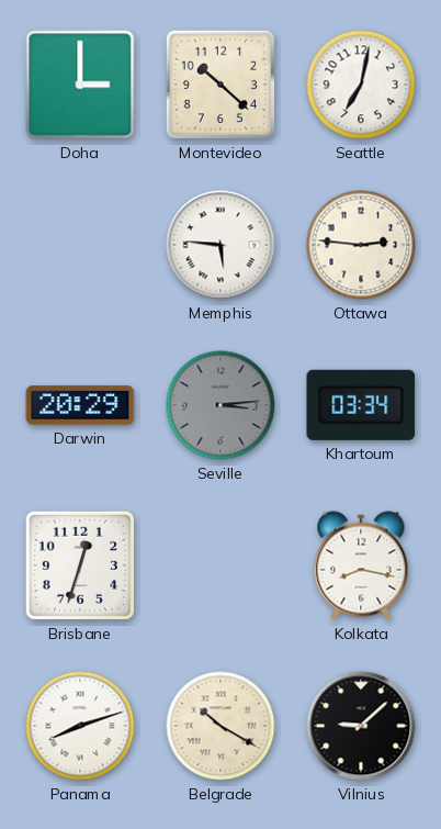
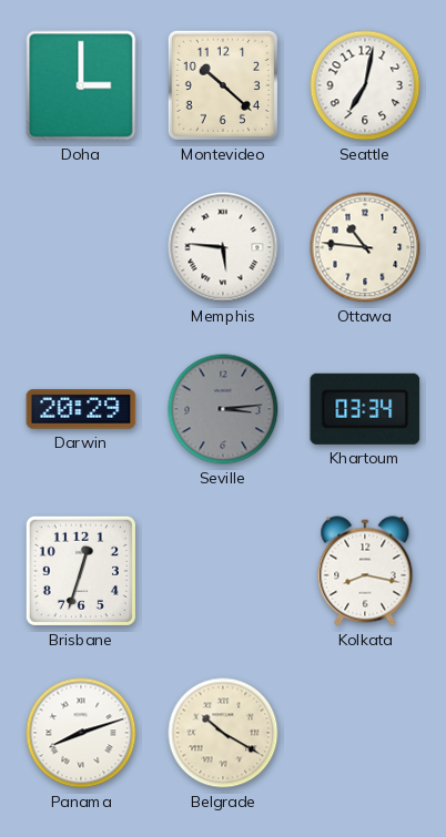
Ottawa: 2:46 -> 10:46
Vilnius: 9:08 -> none
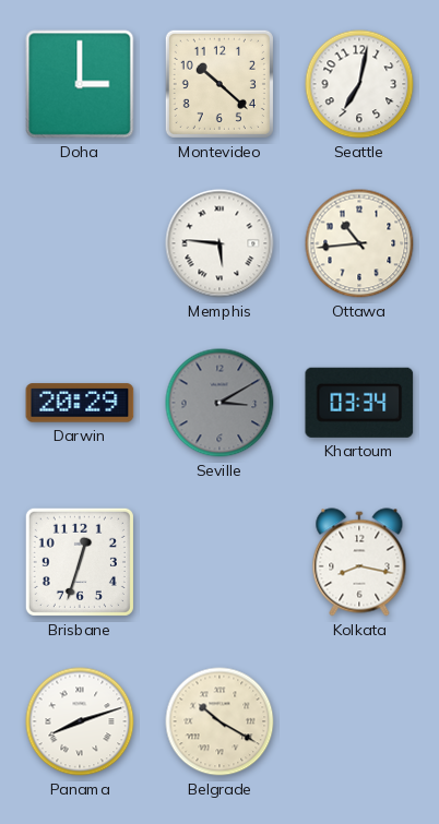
Ottawa: 10:46 -> 10:44
Seville: 3:14 -> 3:10
